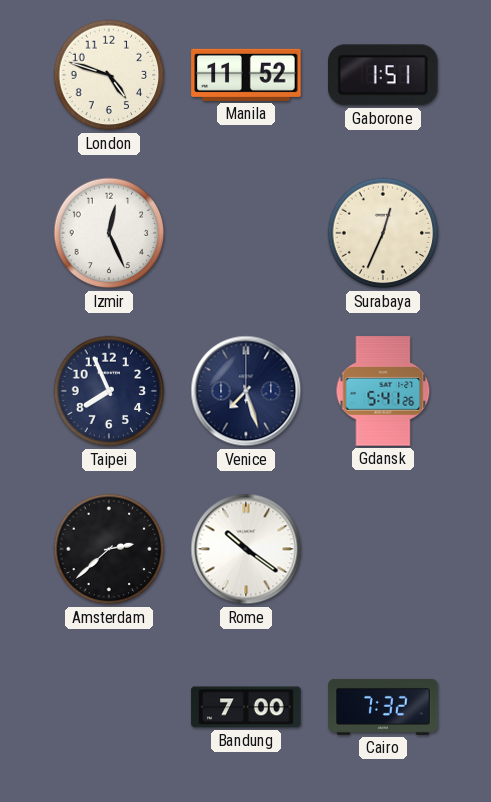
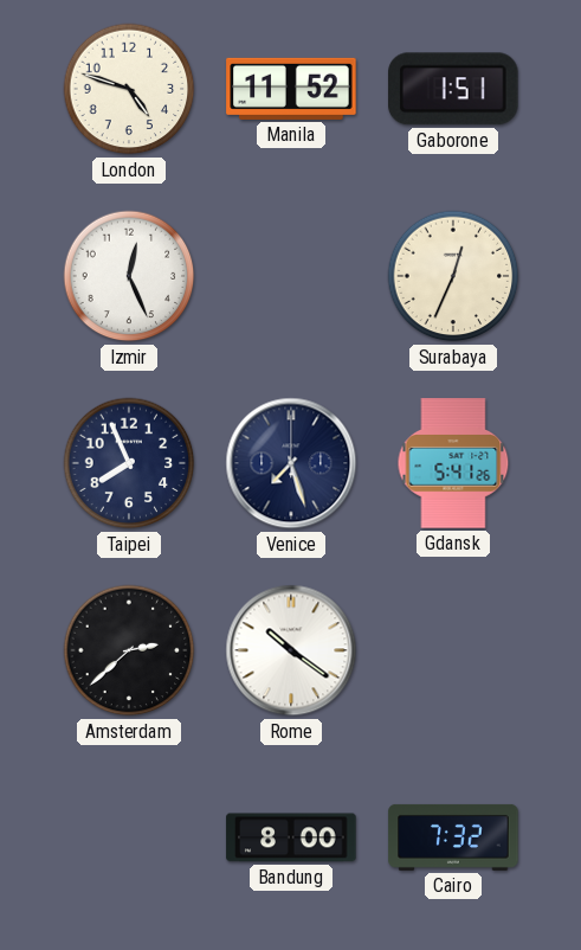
Bandung: 7:00 -> 8:00
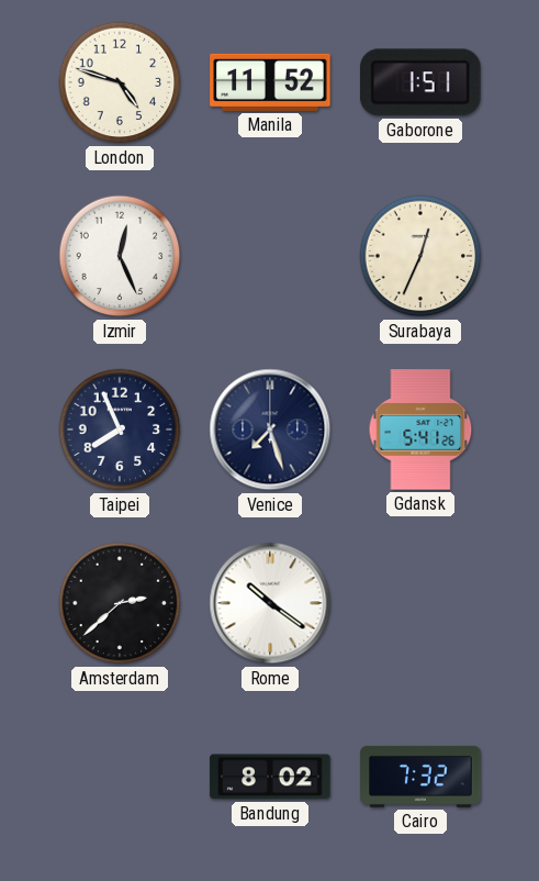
Bandung: 8:00 -> 8:02
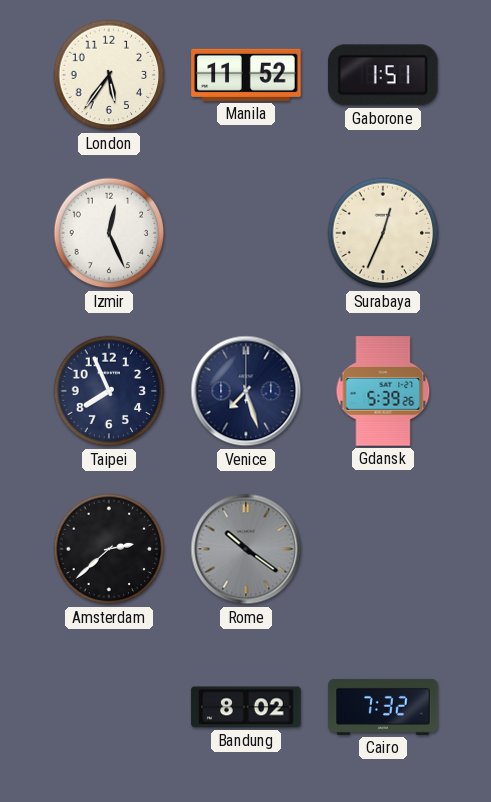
London: 4:48 -> 5:36
Gdansk: 5:41 -> 5:39
Rome dial: white -> grey
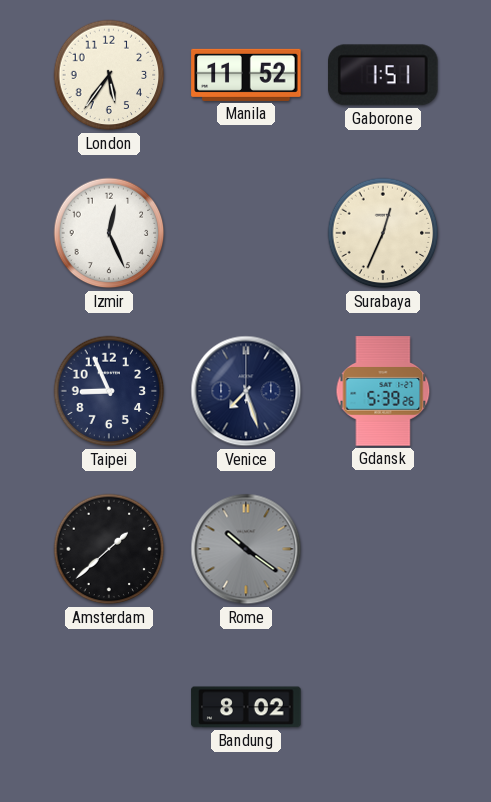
Taipei: 7:56 -> 8:56
Amsterdam: 2:38 -> 1:38
Cairo: 7:32 -> none
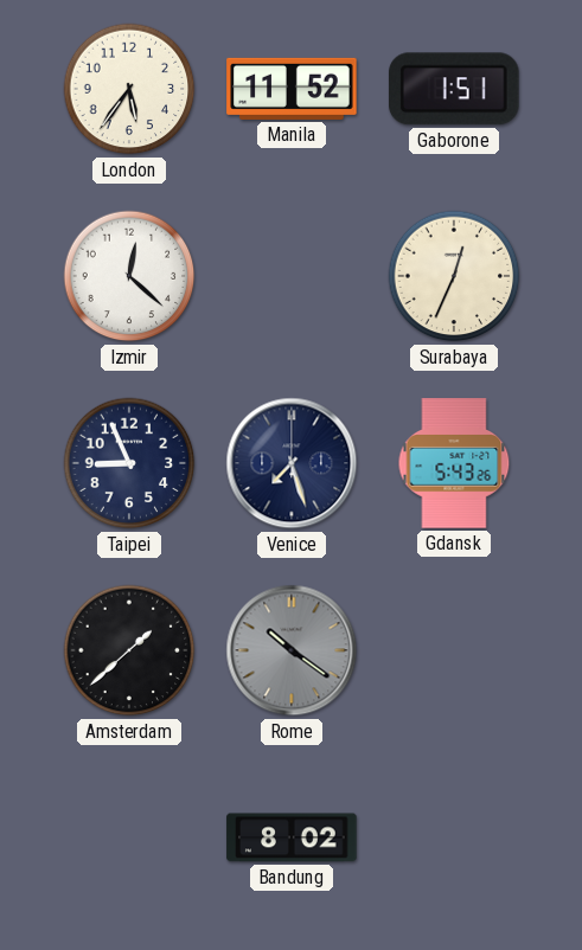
Izmir: 12:26 -> 12:22
Gdansk: 5:39 -> 5:43
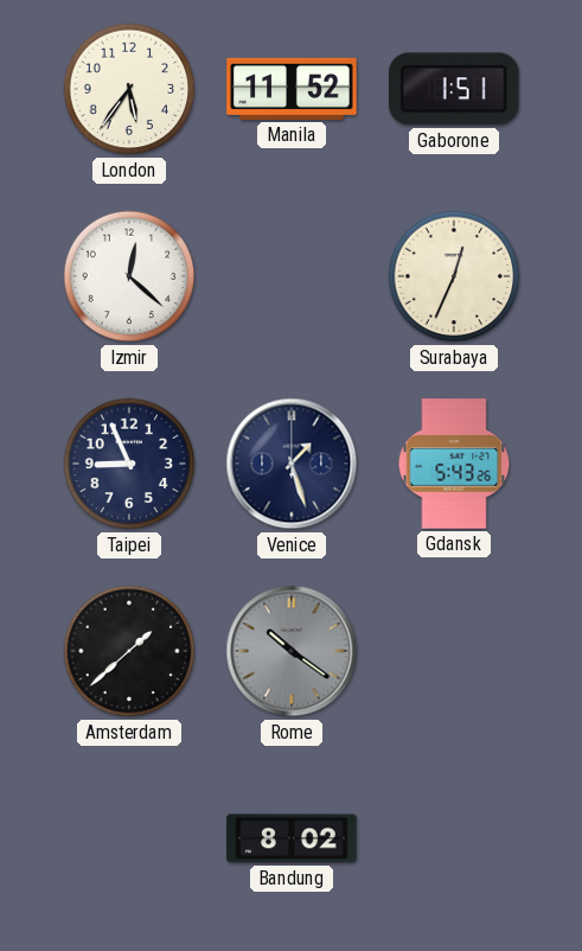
Venice: 7:27 -> 1:27
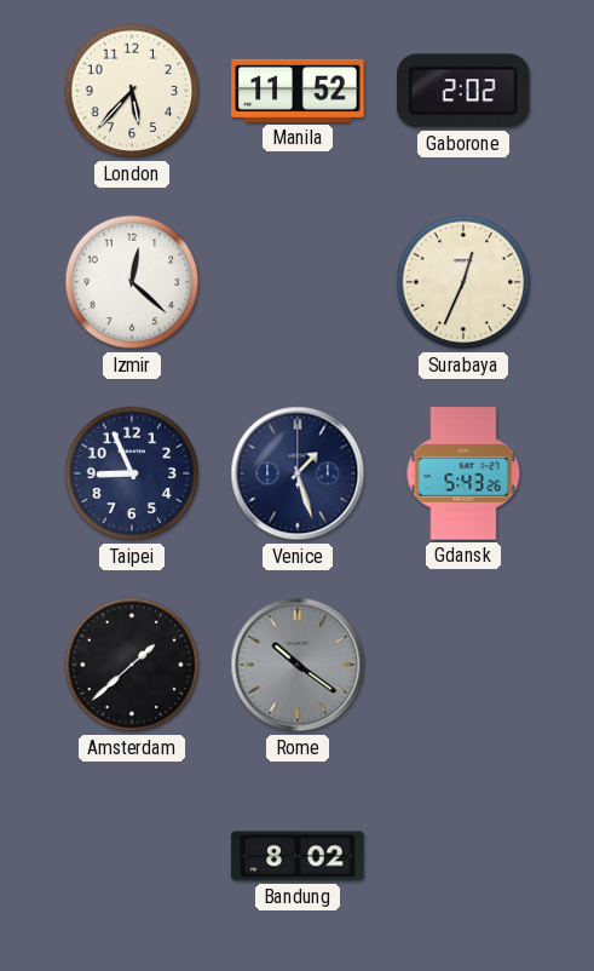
London: 5:36 -> 5:37
Gaborone: 1:51 -> 2:02
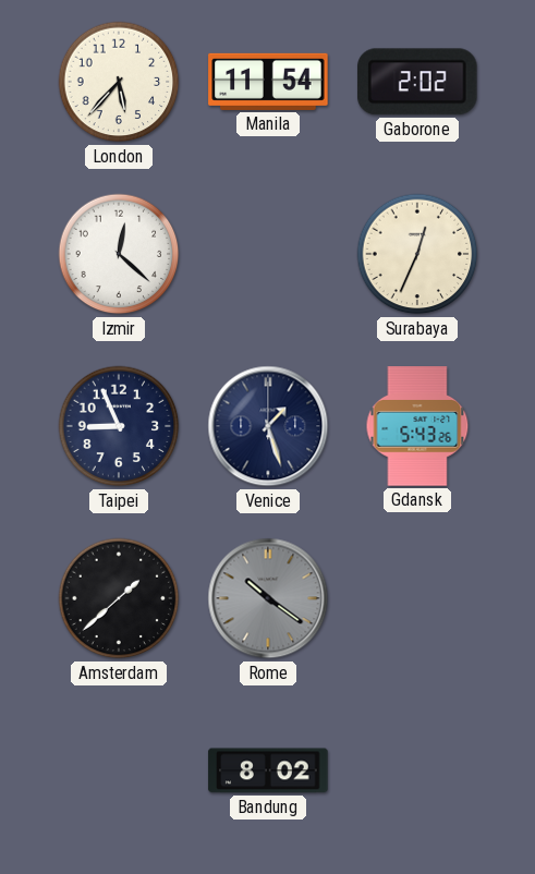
Manila: 11:52 -> 11:54
